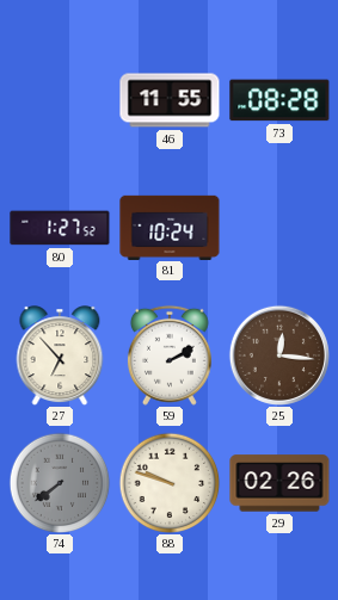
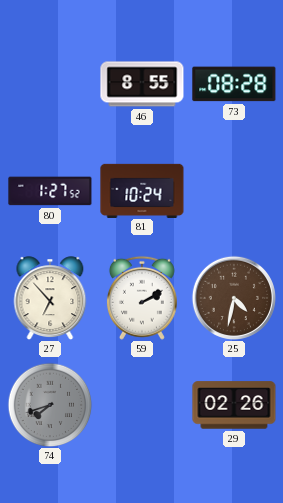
46: 11:55 -> 8:55
25: 12:16 -> 4:32
74: 7:39 -> 7:42
88: 9:48 -> none
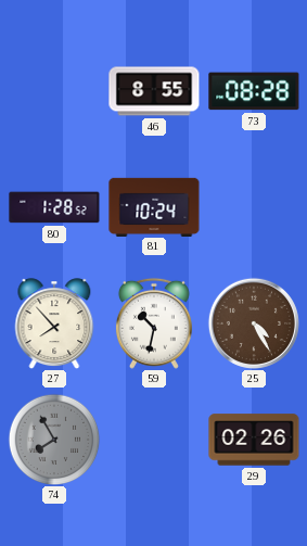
80: 1:27 -> 1:28
27: 6:53 -> 7:53
59: 2:10 -> 10:32
25: 4:32 -> 4:25
74: 7:42 -> 7:55
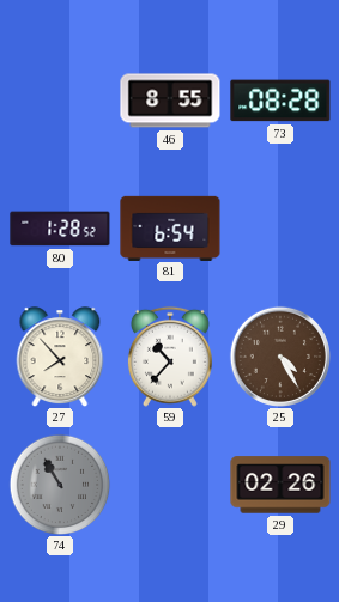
81: 10:24 -> 6:54
59: 10:32 -> 10:37
74: 7:55 -> 10:55
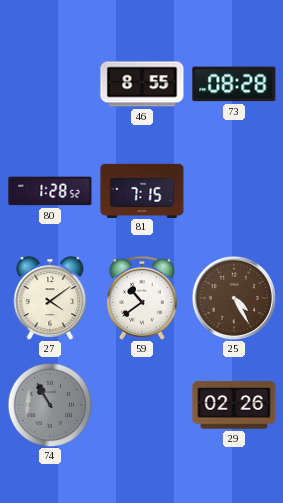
81: 6:54 -> 7:15
27: 7:53 -> 4:09
59: 10:37 -> 10:39
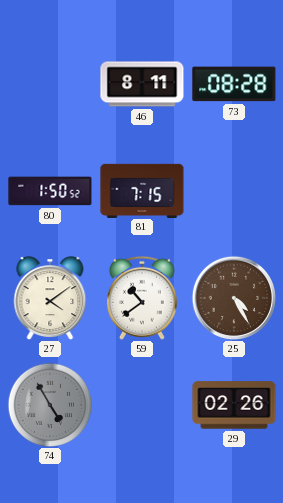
46: 8:55 -> 8:11
80: 1:28 -> 1:50
74: 10:55 -> 4:55
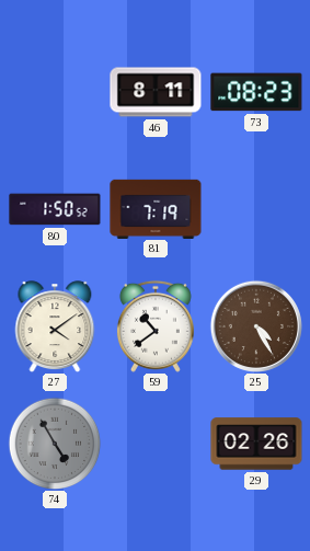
73: 08:28 -> 08:23
81: 7:15 -> 7:19
